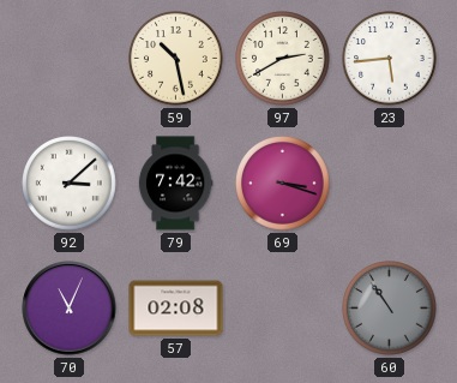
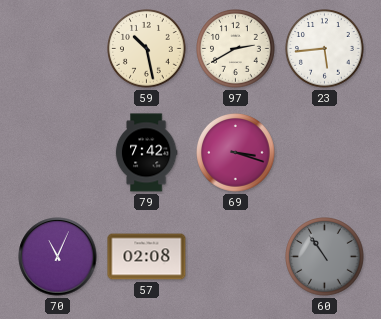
92: 3:08 -> none
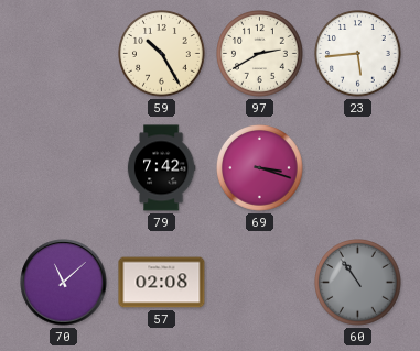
59: 10:28 -> 10:25
70: 11:04 -> 11:08
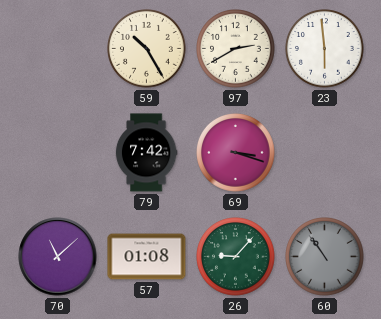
23: 5:44 -> 5:59
57: 02:08 -> 01:08
26: none -> 9:07
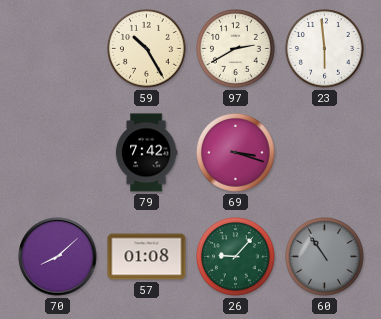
70: 11:08 -> 8:08
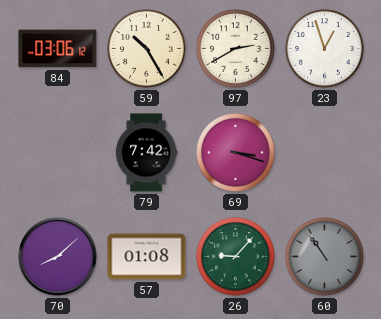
84: none -> 03:06
23: 5:59 -> 12:57
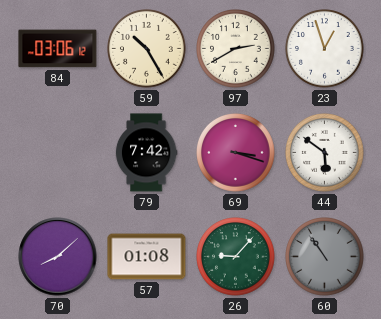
44: none -> 5:51
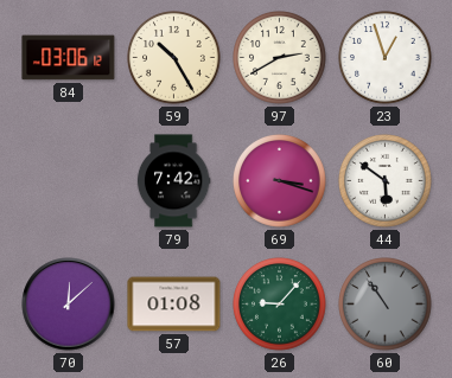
70: 8:08 -> 12:08
